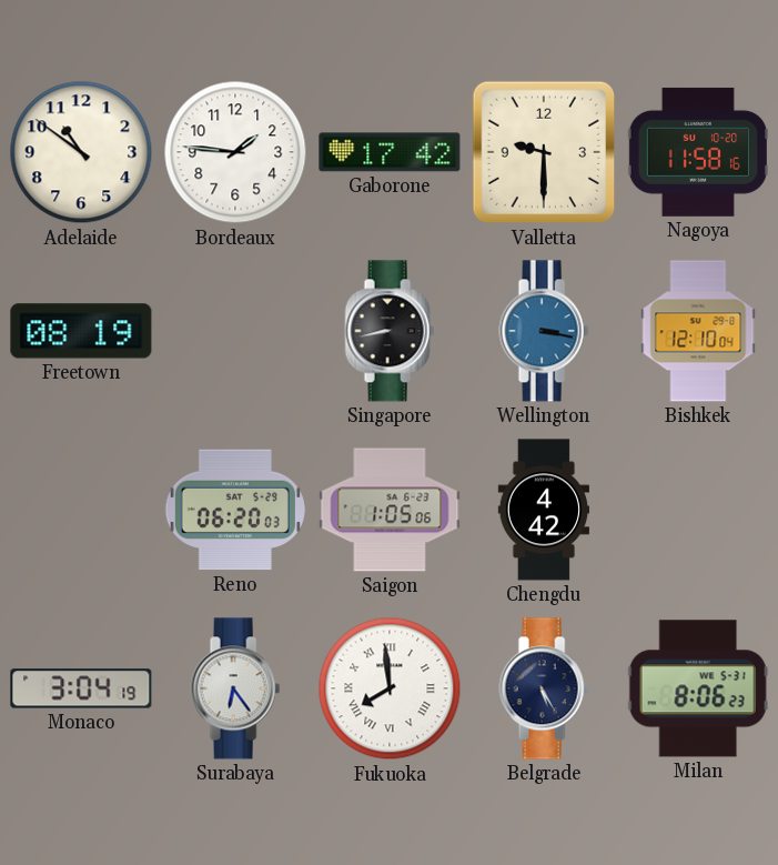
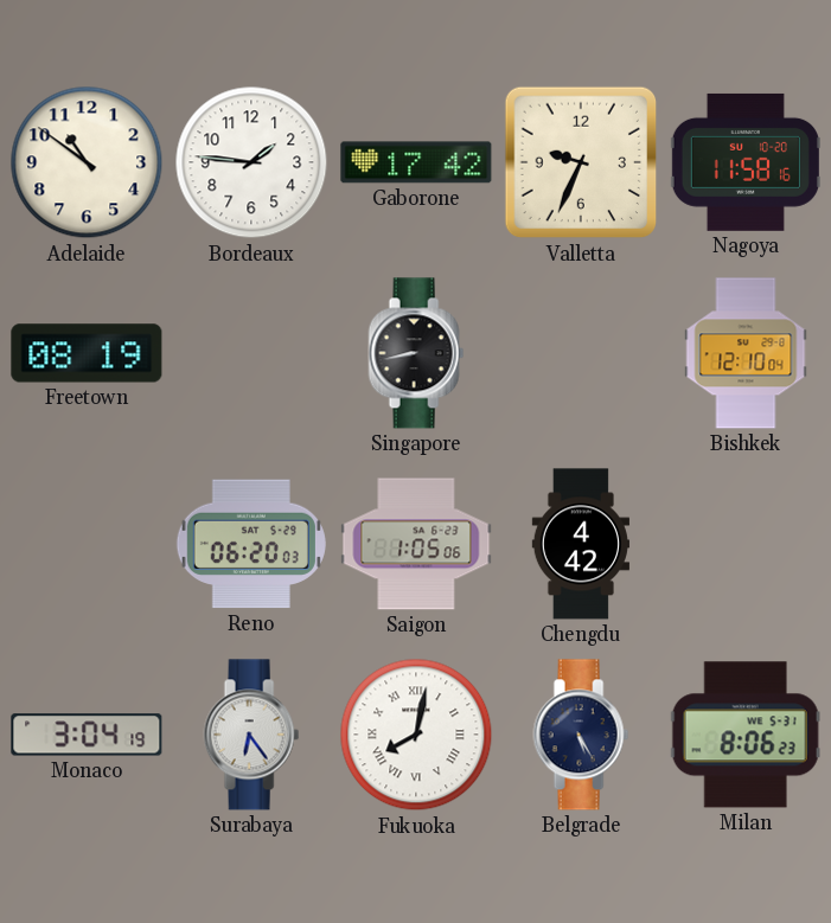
Valletta: 9:30 -> 9:34
Wellington: 3:17 -> none
Fukuoka: 7:59 -> 8:02
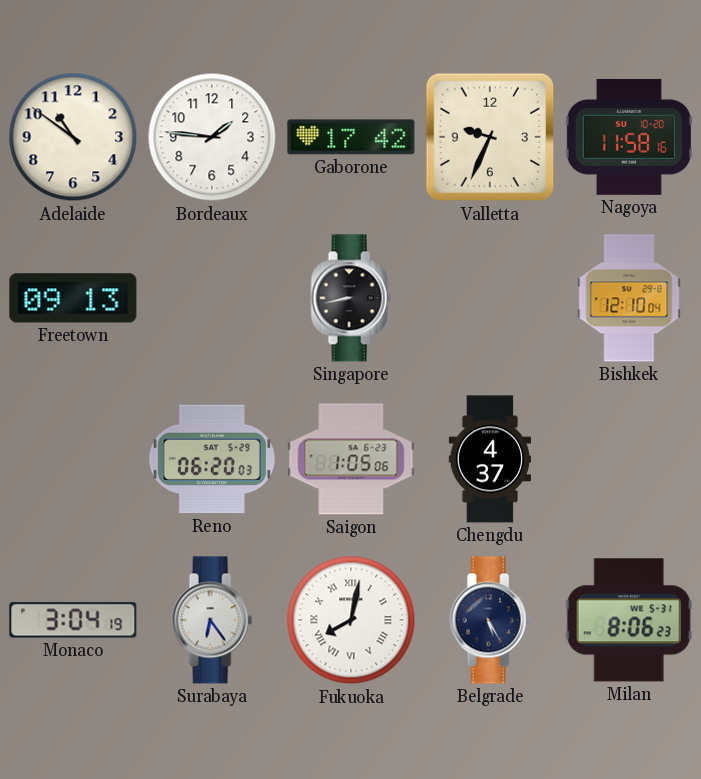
Freetown: 08:19 -> 09:13
Chengdu: 4:42 -> 4:37
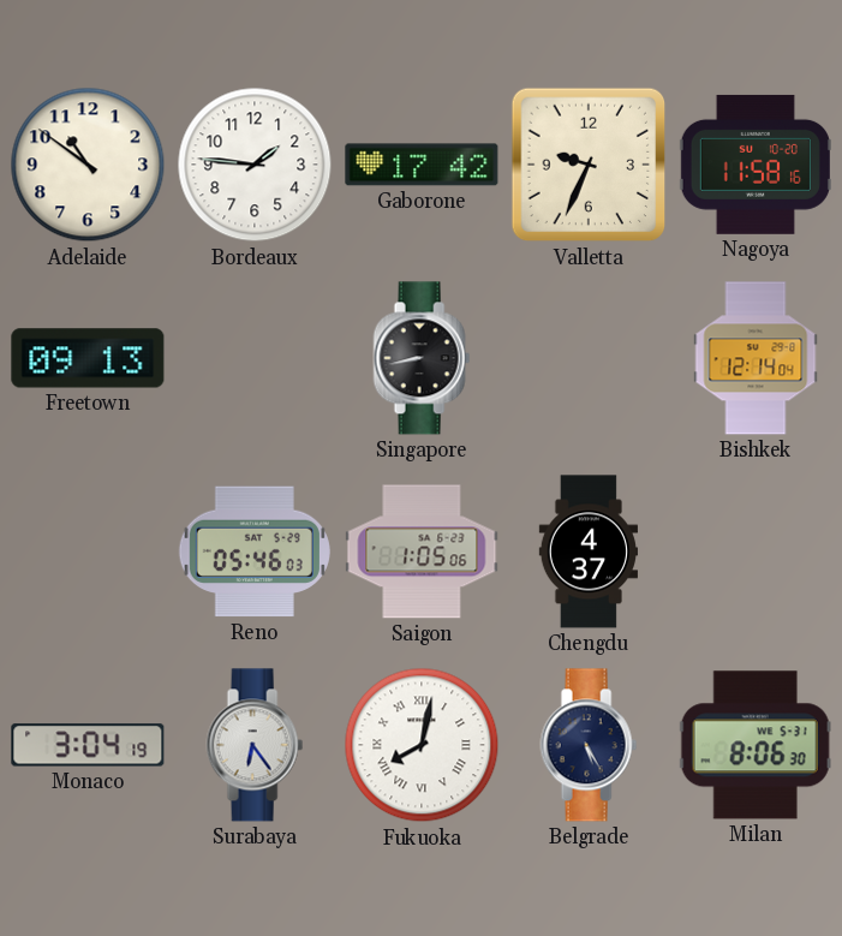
Bishkek: 12:10 -> 12:14
Reno: 06:20 -> 05:46
Milan: 8:06:23 -> 8:06:30
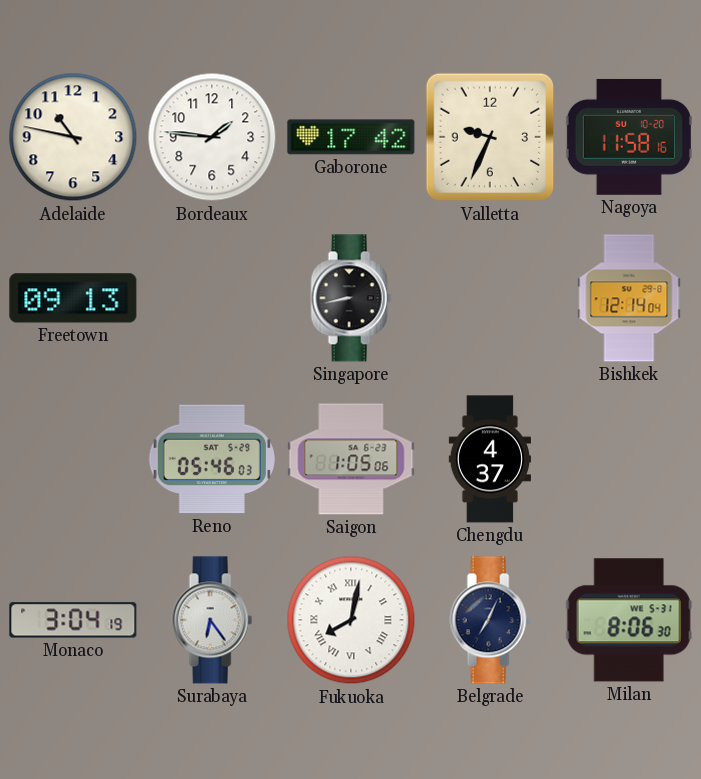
Adelaide: 10:51 -> 10:47
Belgrade: 5:25 -> 7:04
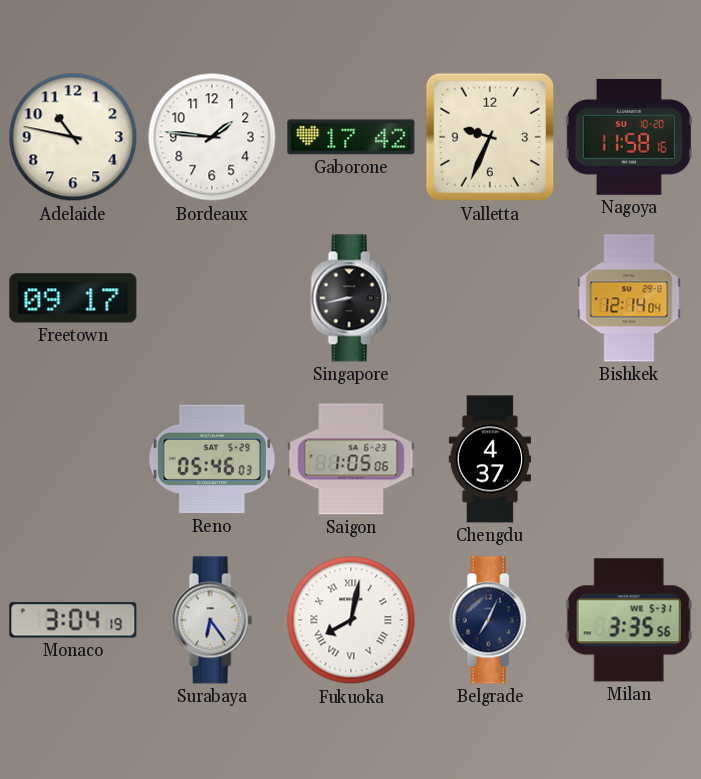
Freetown: 09:13 -> 09:17
Milan: 8:06 -> 3:35
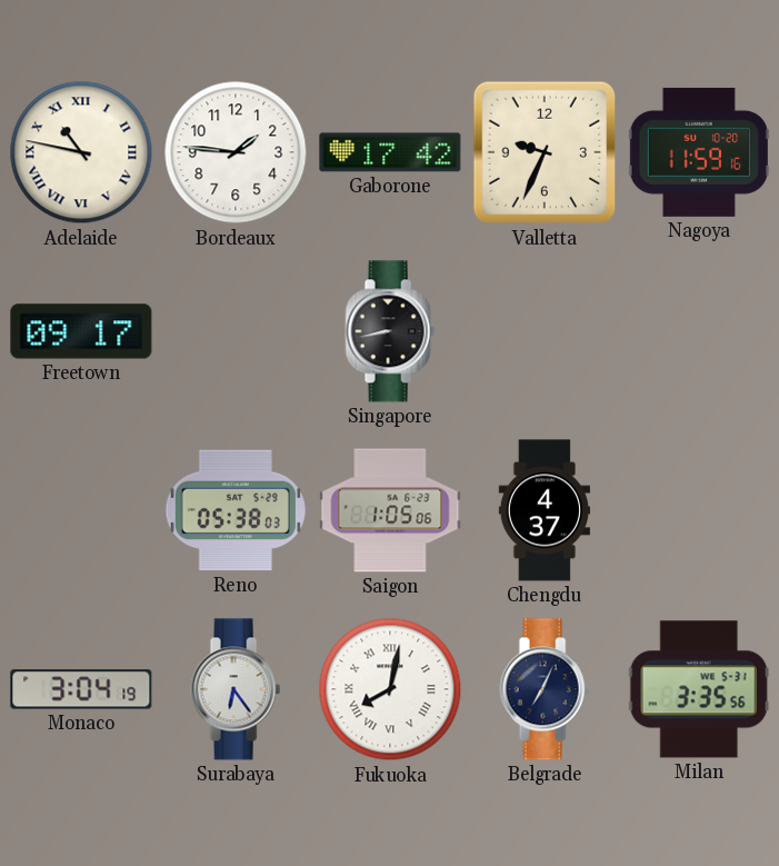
Adelaide numerals: Arabic -> Roman
Nagoya: 11:58 -> 11:59
Bishkek: 12:14 -> none
Reno: 05:46 -> 05:38
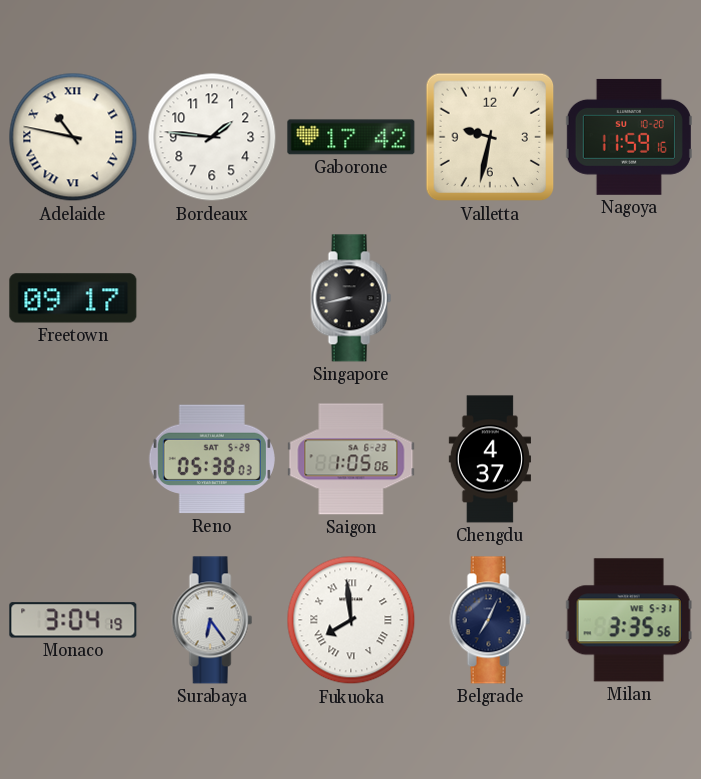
Valletta: 9:34 -> 9:32
Fukuoka: 8:02 -> 7:59
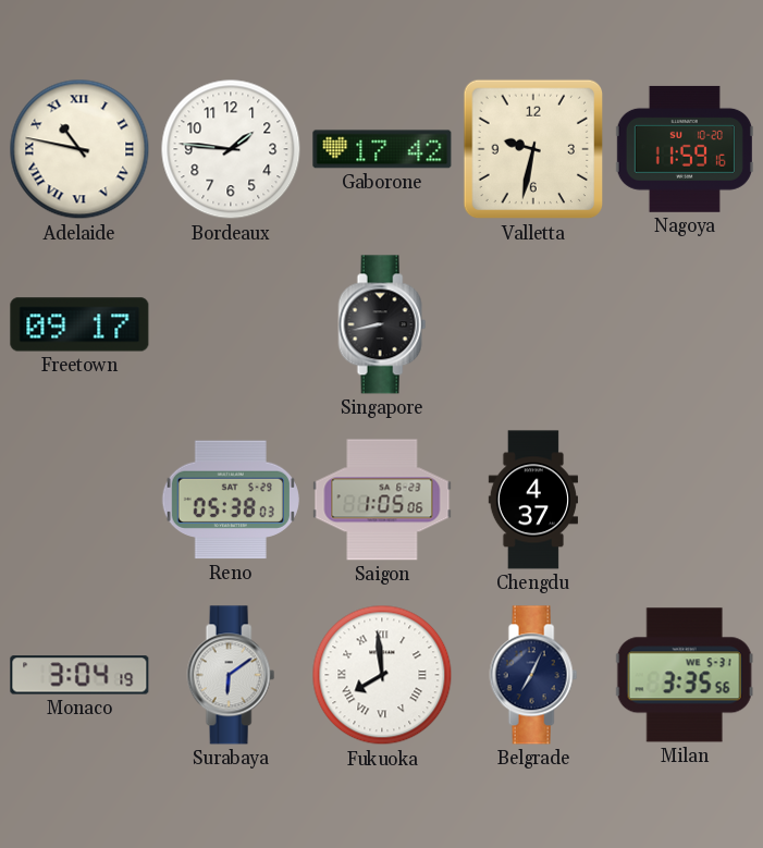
Surabaya: 6:24 -> 6:09
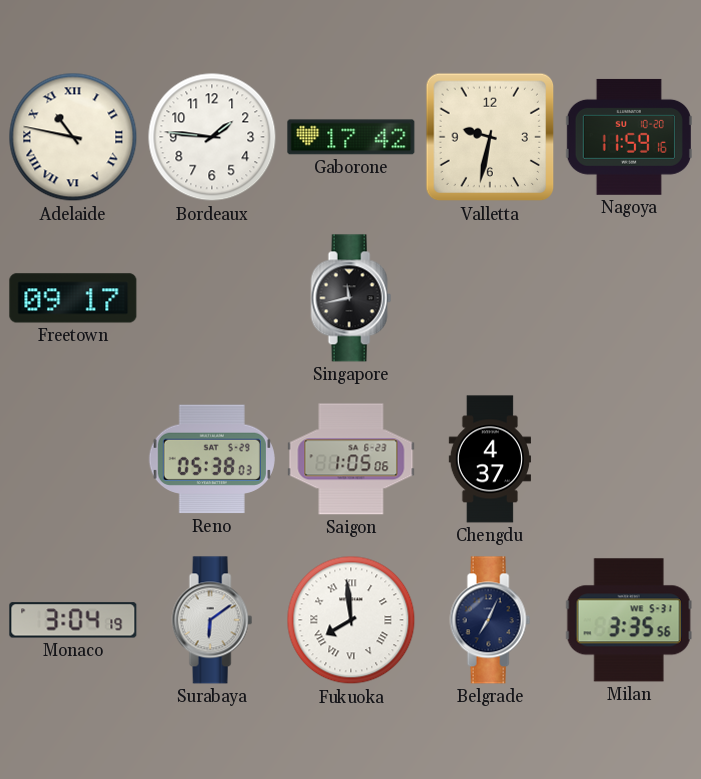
Singapore: 8:43 -> 11:43
